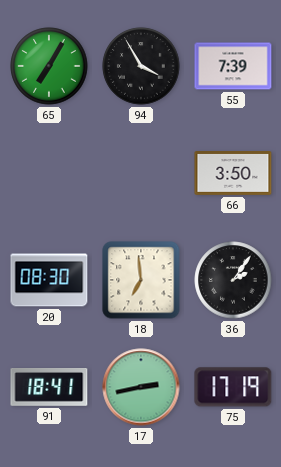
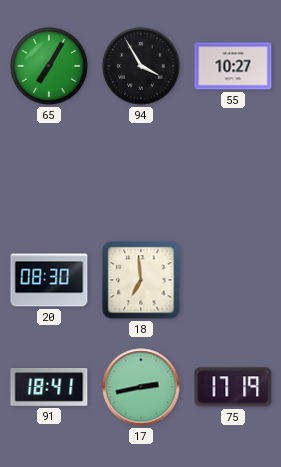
55: 7:39 -> 10:27
66: 3:50 -> none
36: 2:06 -> none
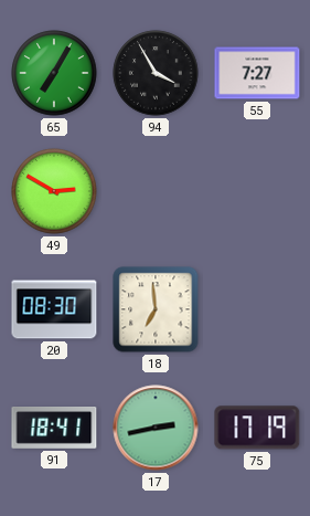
55: 10:27 -> 7:27
49: none -> 2:50
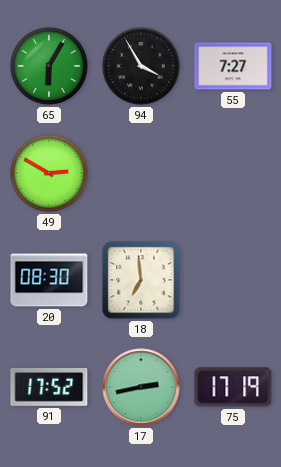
65: 7:05 -> 6:05
91: 18:41 -> 17:52
